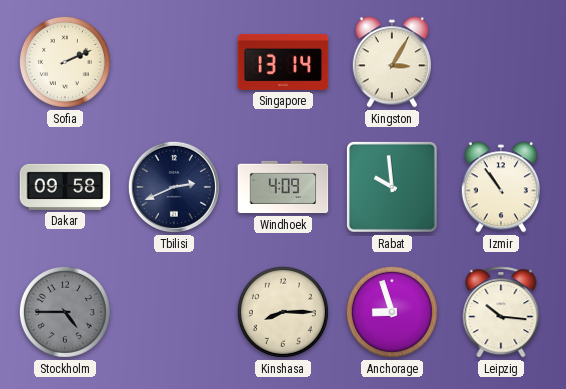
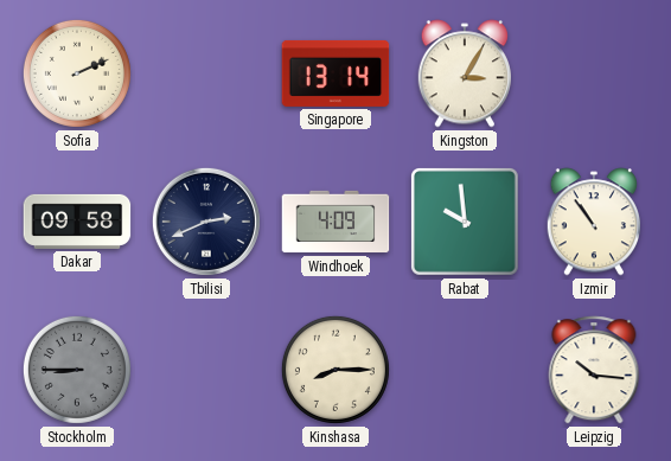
Stockholm: 4:45 -> 8:45
Anchorage: 8:57 -> none
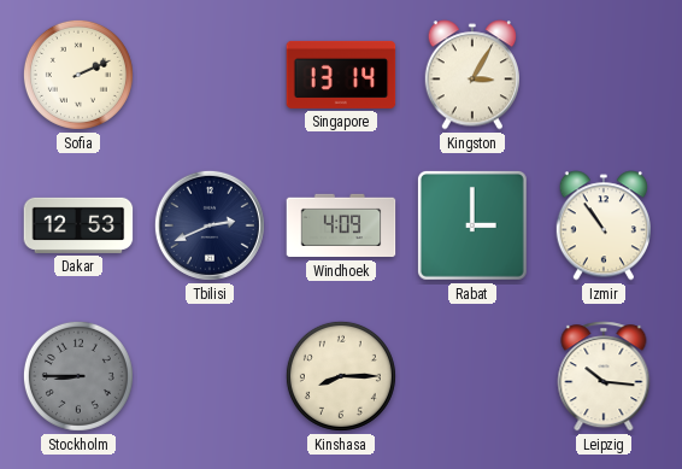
Dakar: 09:58 -> 12:53
Rabat: 9:59 -> 3:00
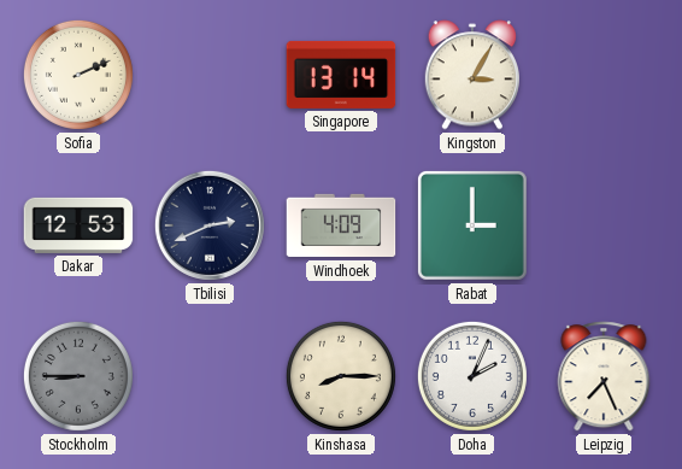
Izmir: 10:54 -> none
Doha: none -> 2:04
Leipzig: 10:16 -> 7:26
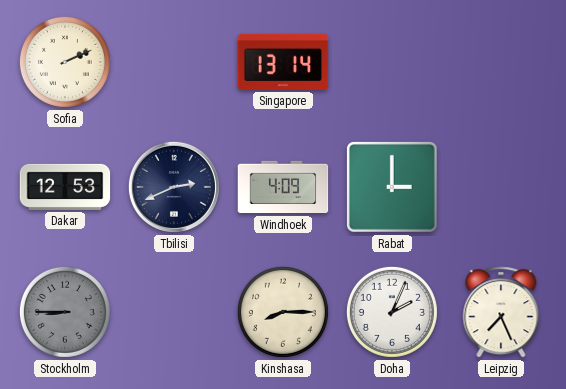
Kingston: 3:05 -> none
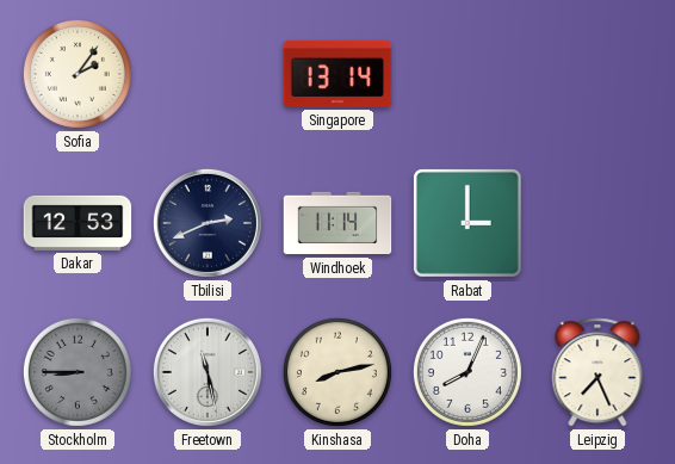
Sofia: 2:11 -> 2:06
Windhoek: 4:09 -> 11:14
Freetown: none -> 11:28
Kinshasa: 8:15 -> 8:13
Doha: 2:04 -> 8:04
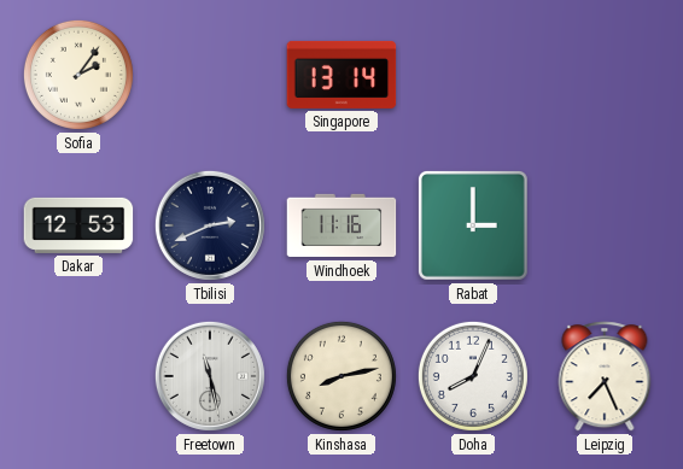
Windhoek: 11:14 -> 11:16
Stockholm: 8:45 -> none
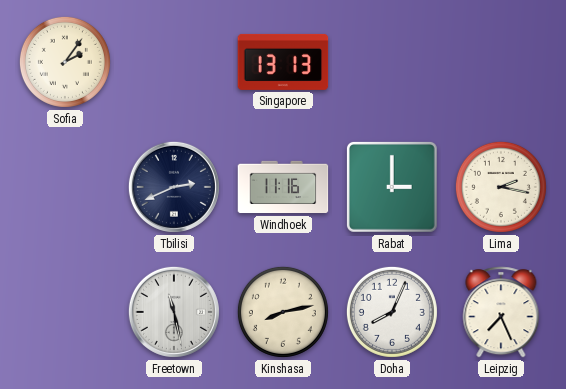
Singapore: 13:14 -> 13:13
Dakar: 12:53 -> none
Lima: none -> 2:17
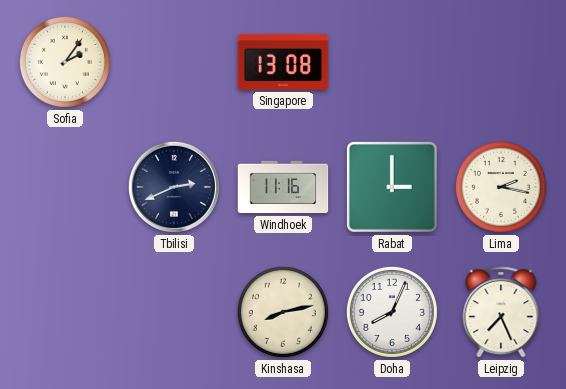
Singapore: 13:13 -> 13:08
Freetown: 11:28 -> none
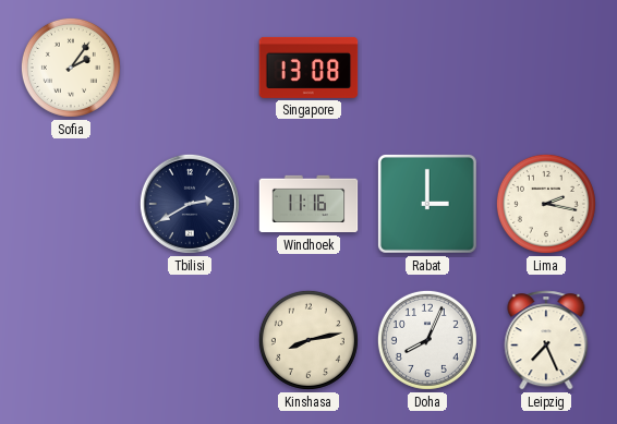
Tbilisi: 2:41 -> 2:40
